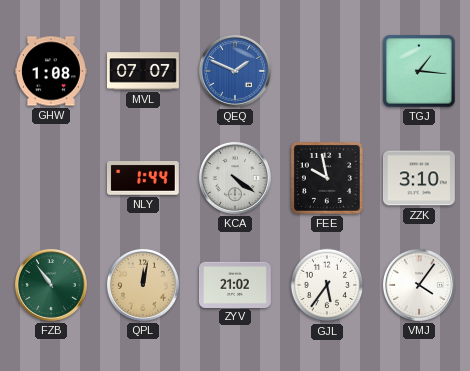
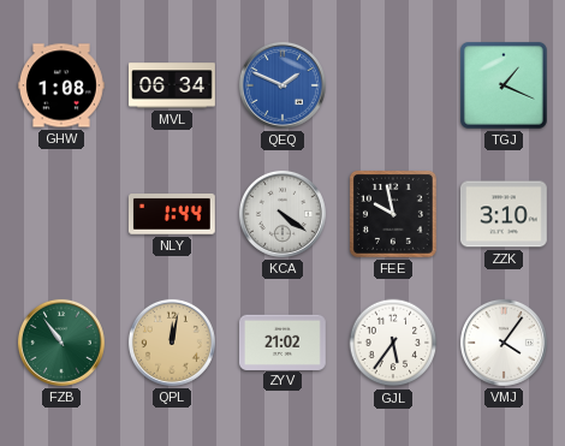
MVL: 07:07 -> 06:34
TGJ: 1:16 -> 1:19
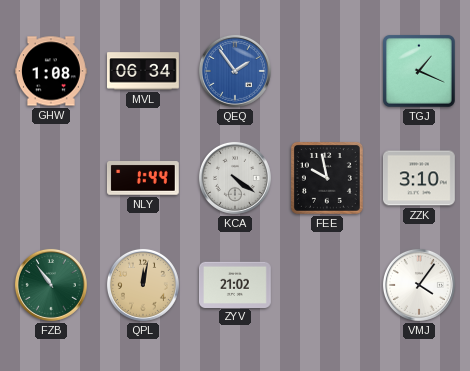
QEQ: 1:49 -> 1:54
GJL: 5:36 -> none
